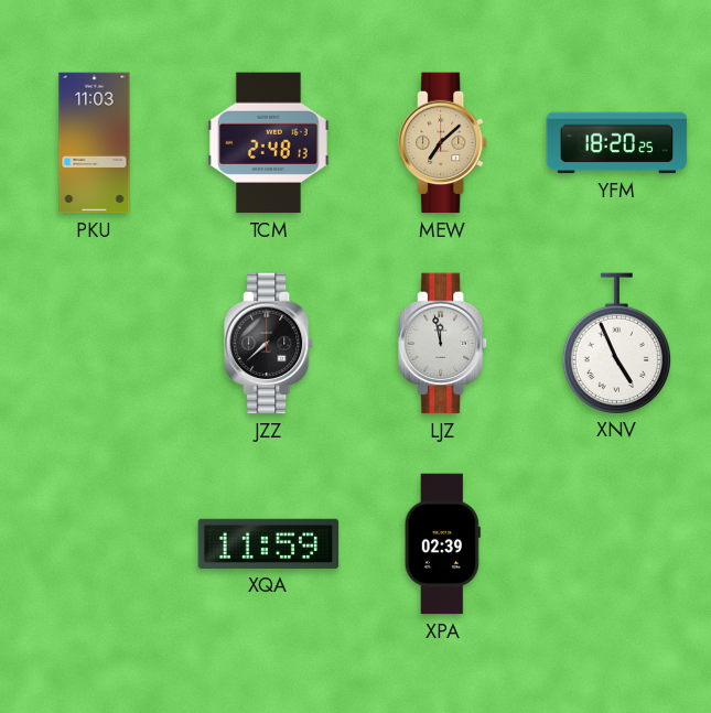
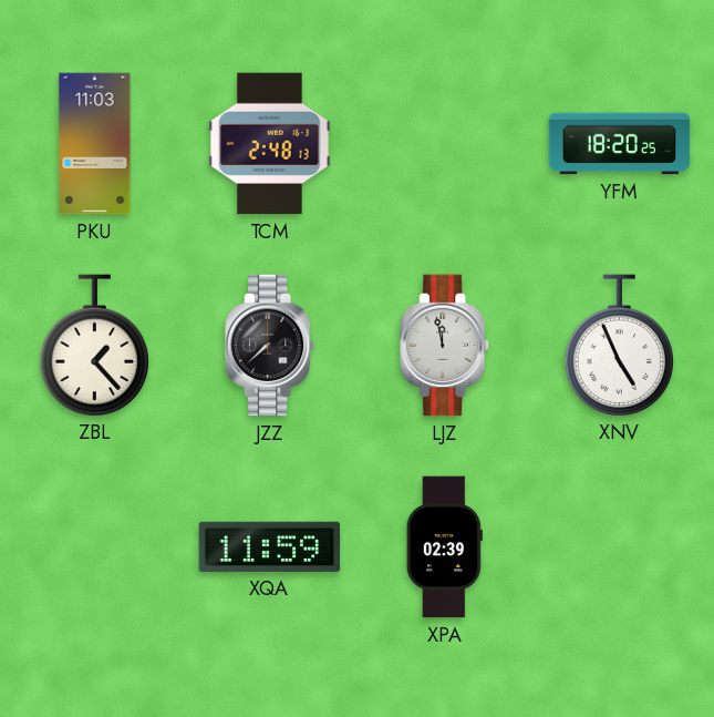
MEW: 7:08 -> none
ZBL: none -> 1:23
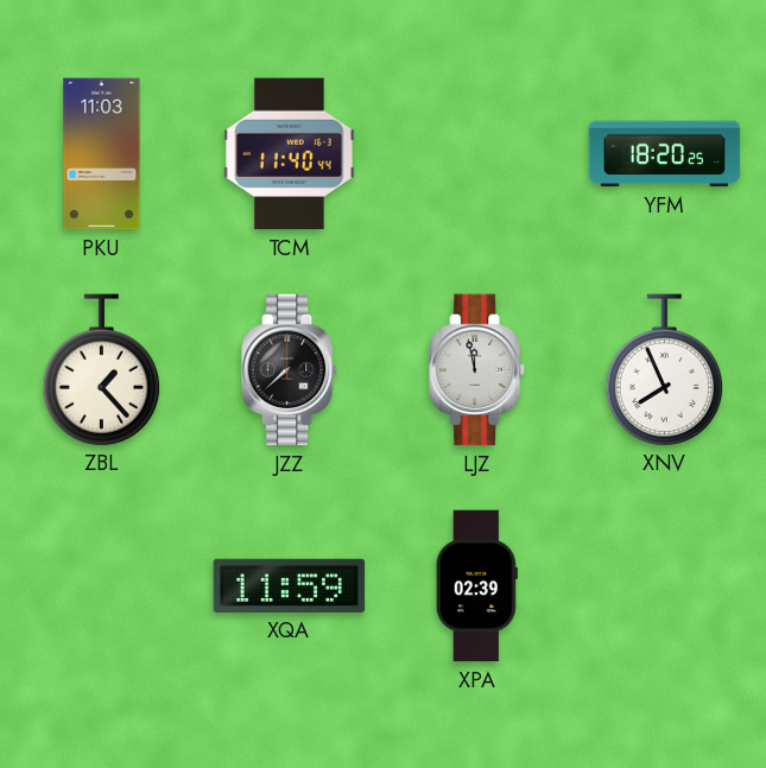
TCM: 2:48 -> 11:40
XNV: 4:56 -> 7:56
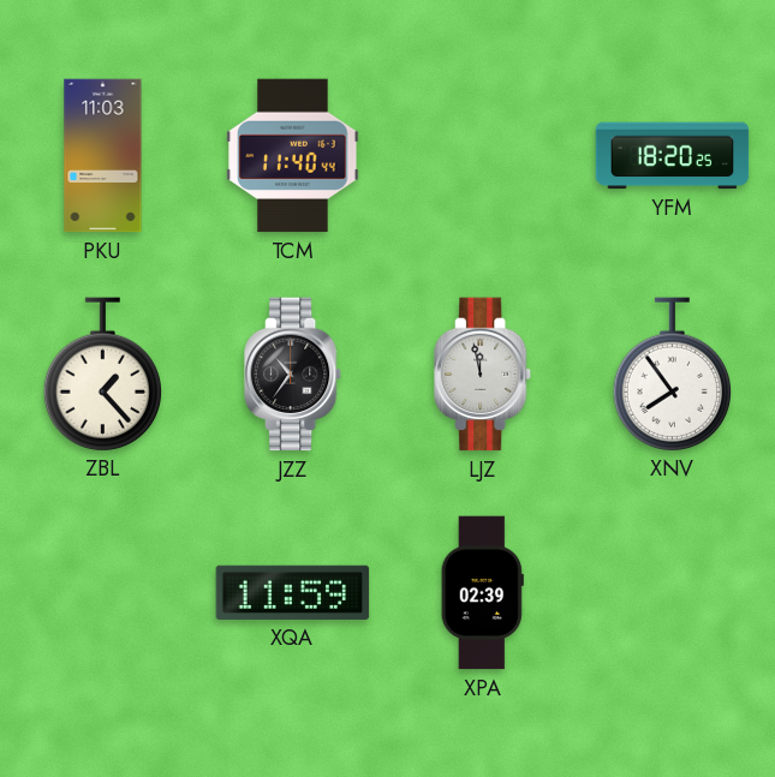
JZZ: 7:38 -> 10:36
XNV: 7:56 -> 7:54
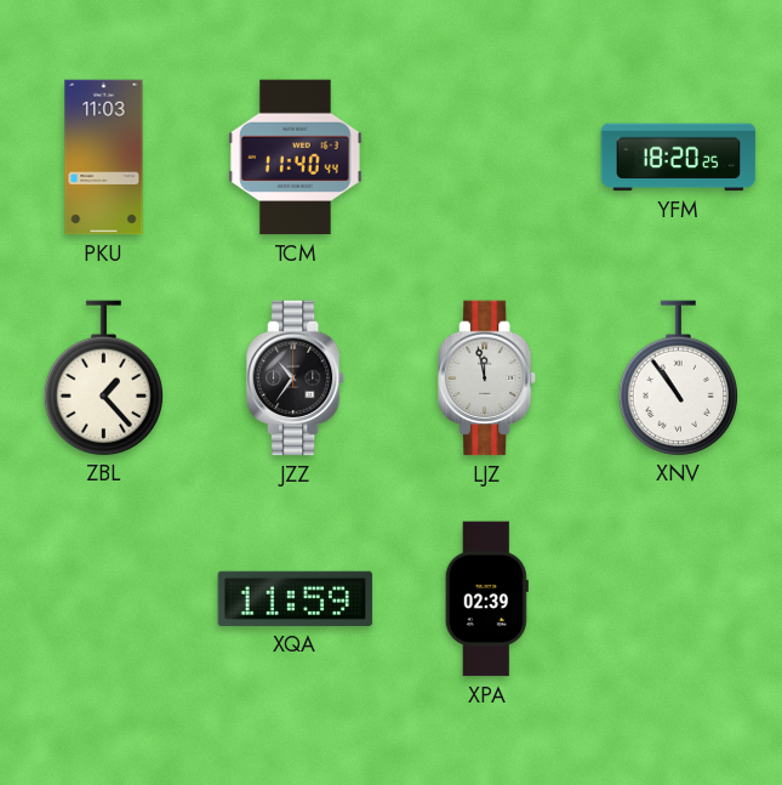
XNV: 7:54 -> 10:54
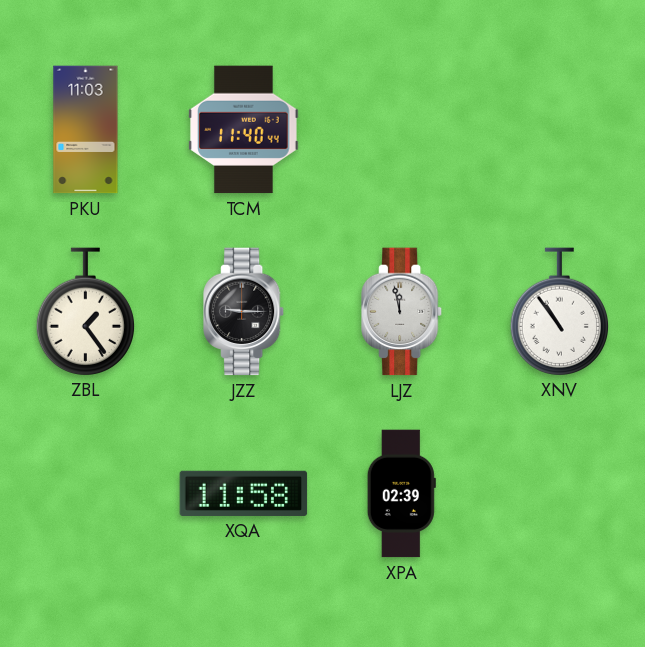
YFM: 18:20 -> none
ZBL: 1:23 -> 1:24
JZZ: 10:36 -> 9:15
XQA: 11:59 -> 11:58
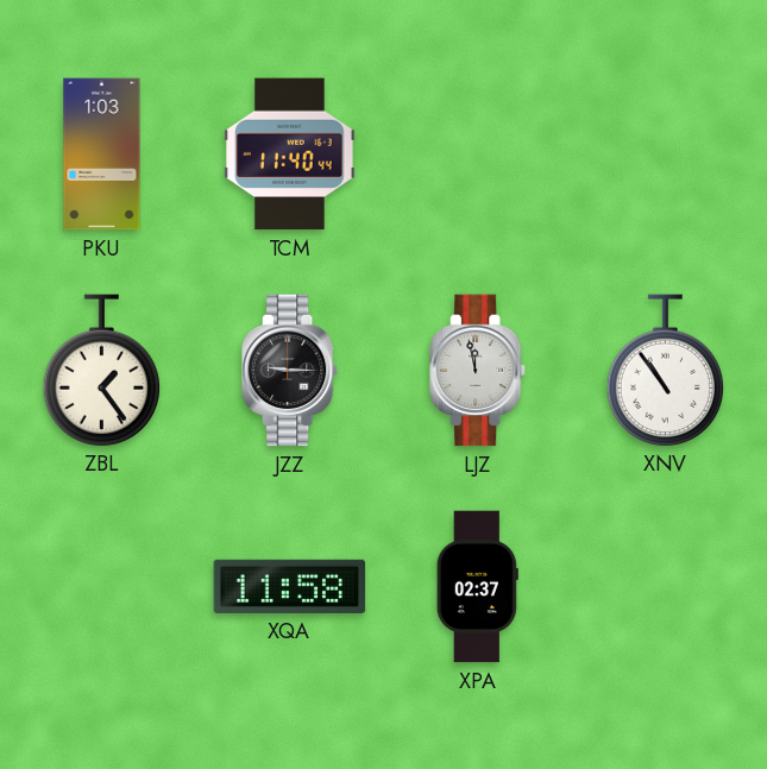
PKU: 11:03 -> 1:03
XPA: 02:39 -> 02:37
